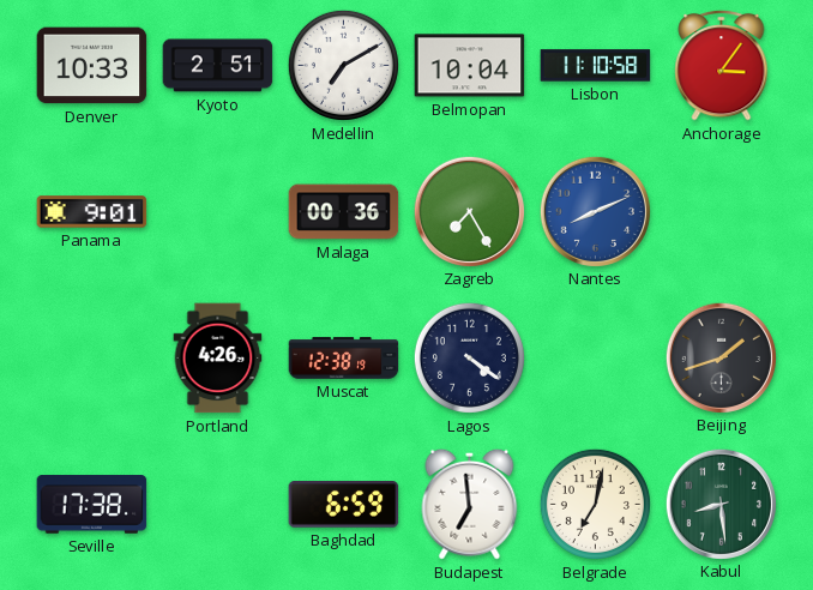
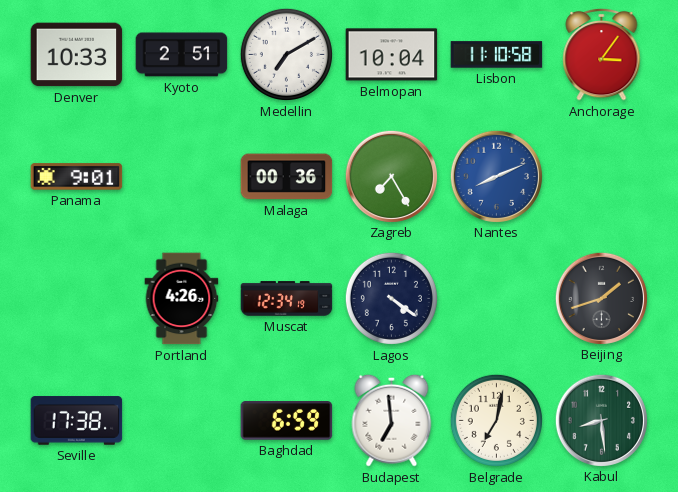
Muscat: 12:38 -> 12:34
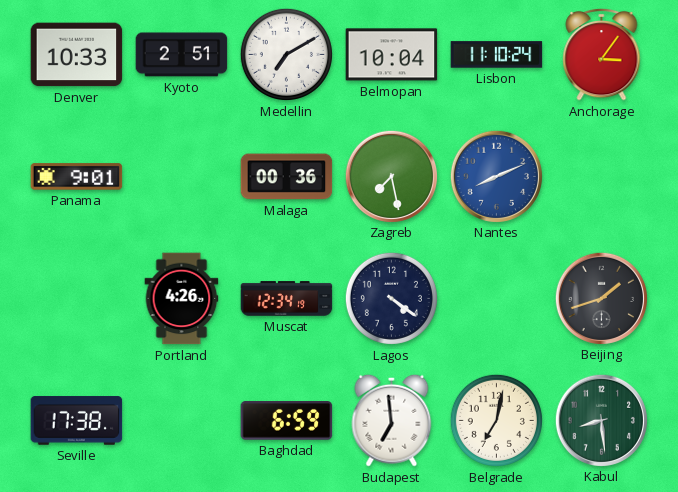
Lisbon: 11:10:58 -> 11:10:24
Zagreb: 7:25 -> 7:28
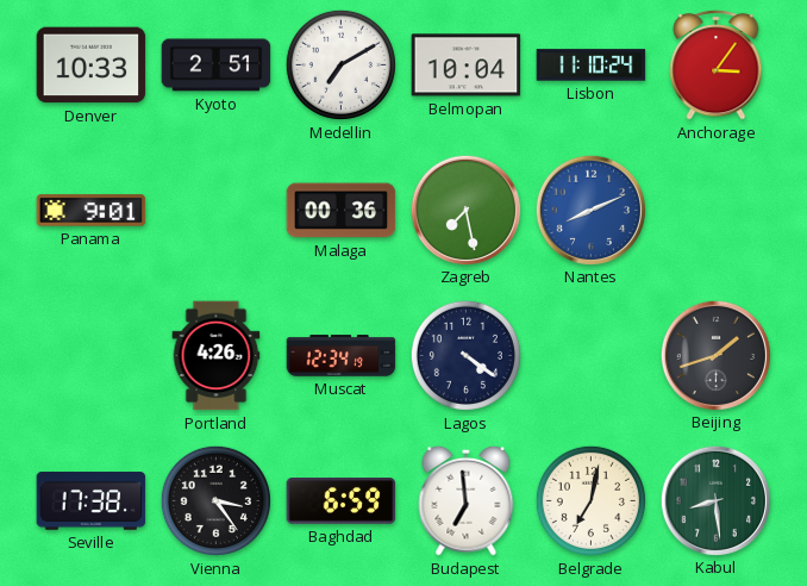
Vienna: none -> 3:24
